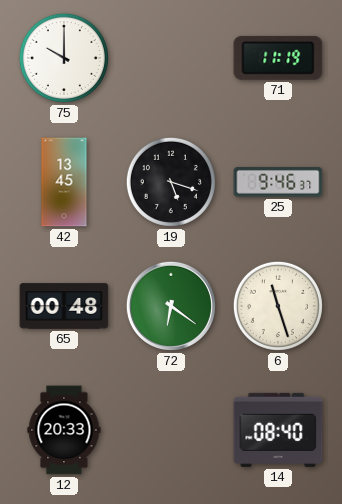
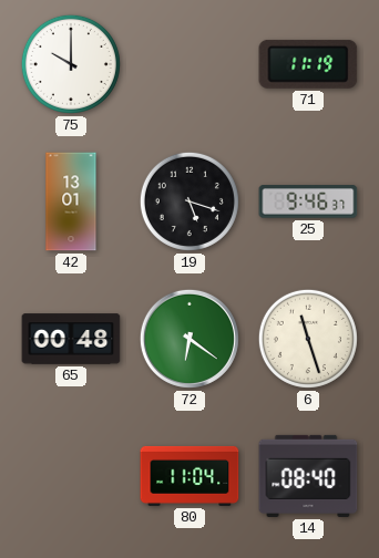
42: 13:45 -> 13:01
12: 20:33 -> none
80: none -> 11:04
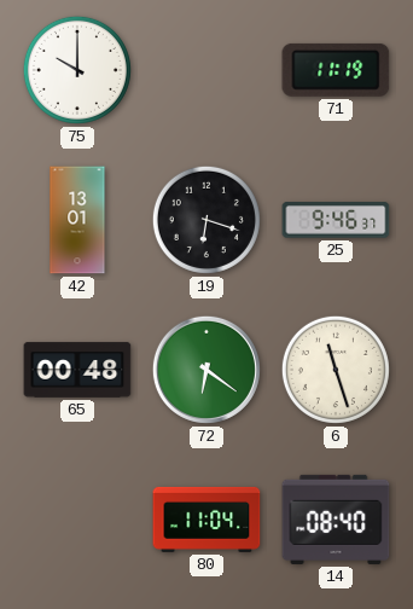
19: 5:18 -> 6:18
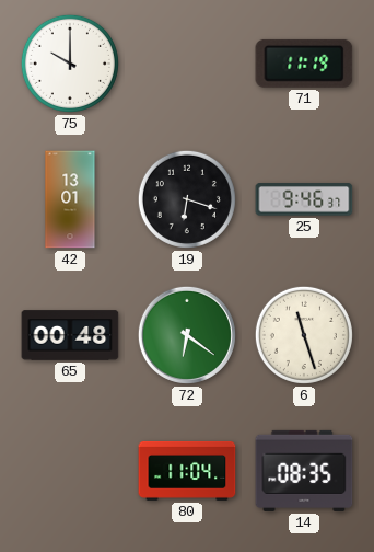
14: 08:40 -> 08:35
